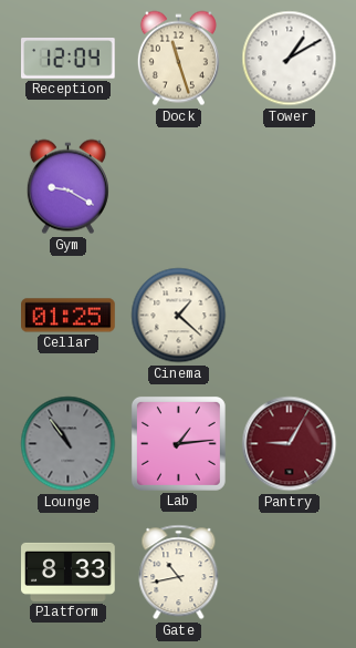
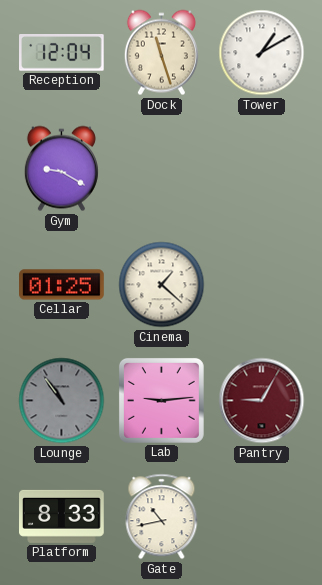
Lab: 1:14 -> 9:14
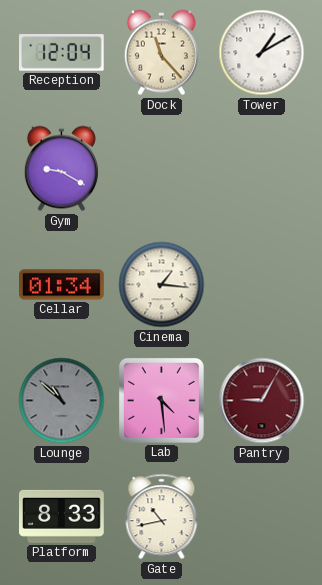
Dock: 11:27 -> 11:23
Cellar: 01:25 -> 01:34
Cinema: 1:22 -> 1:16
Lounge: 10:54 -> 10:52
Lab: 9:14 -> 4:29
